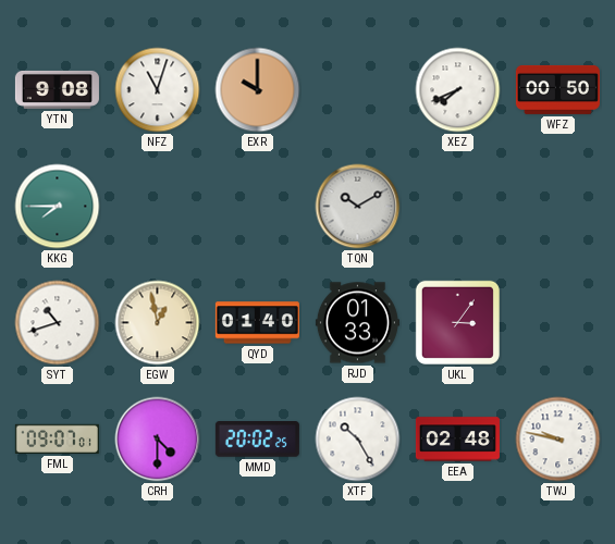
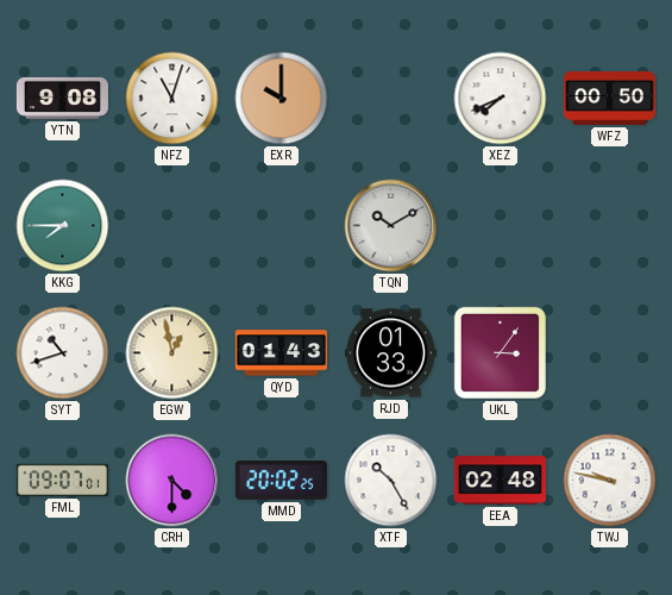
QYD: 01:40 -> 01:43
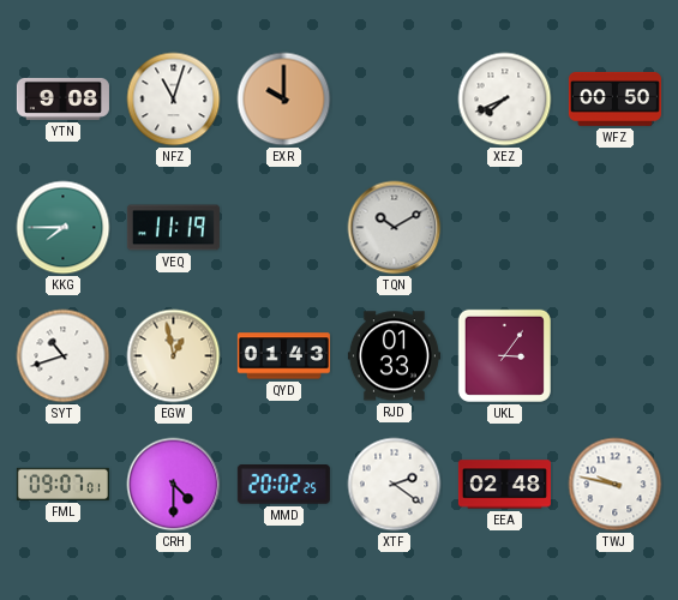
VEQ: none -> 11:19
XTF: 10:25 -> 2:21
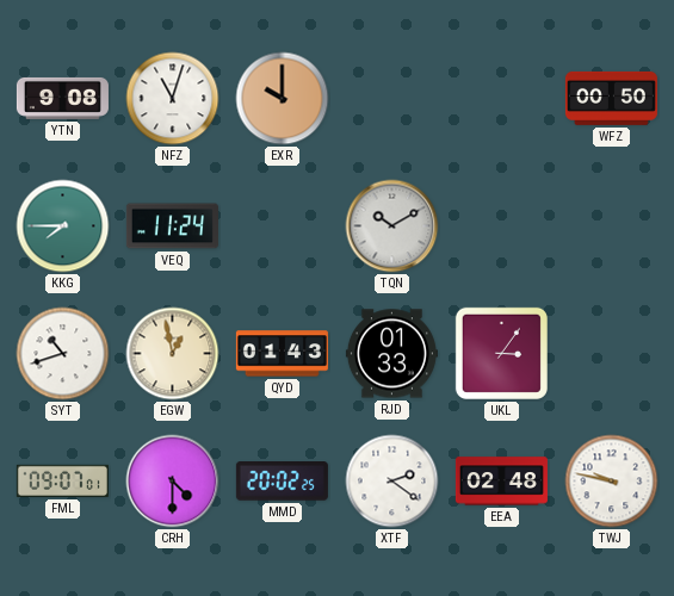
XEZ: 7:41 -> none
VEQ: 11:19 -> 11:24
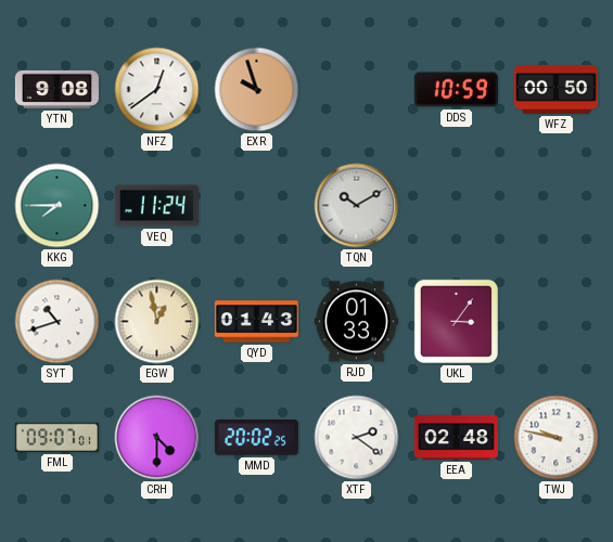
NFZ: 11:03 -> 12:39
EXR: 10:00 -> 9:57
DDS: none -> 10:59
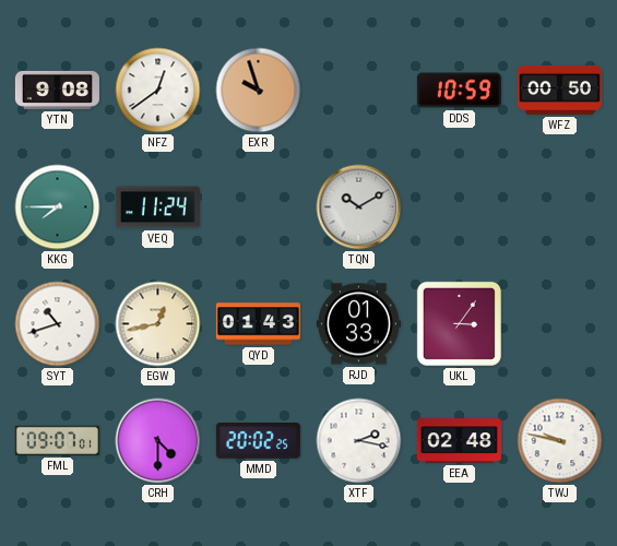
EGW: 12:58 -> 12:43
XTF: 2:21 -> 2:17
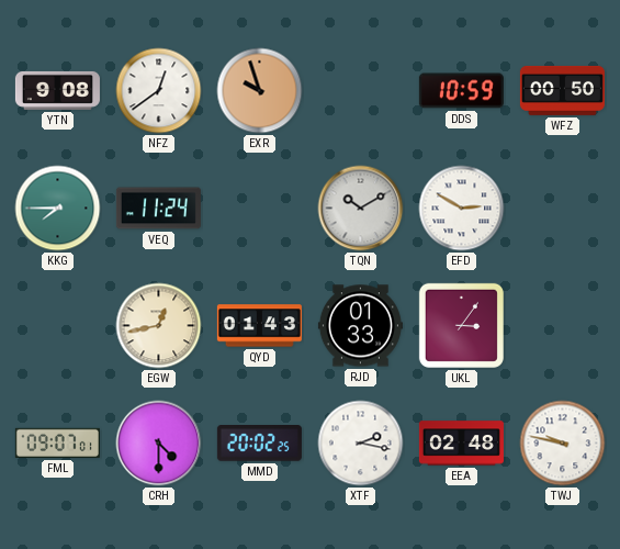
EFD: none -> 2:50
SYT: 10:42 -> none
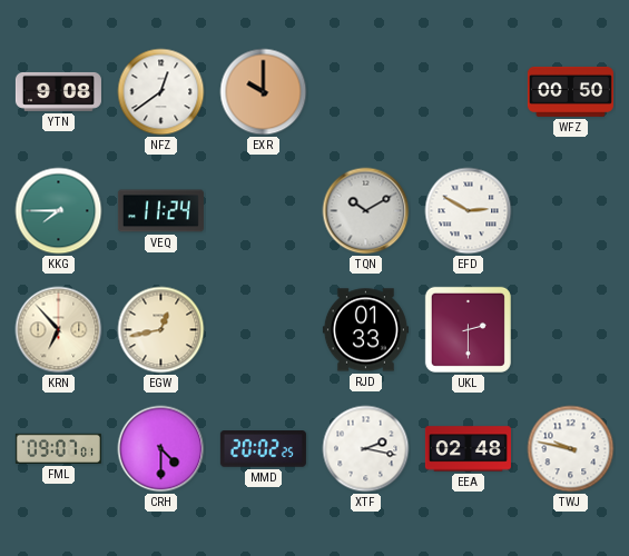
EXR: 9:57 -> 10:00
DDS: 10:59 -> none
KRN: none -> 6:53
QYD: 01:43 -> none
UKL: 3:06 -> 2:30
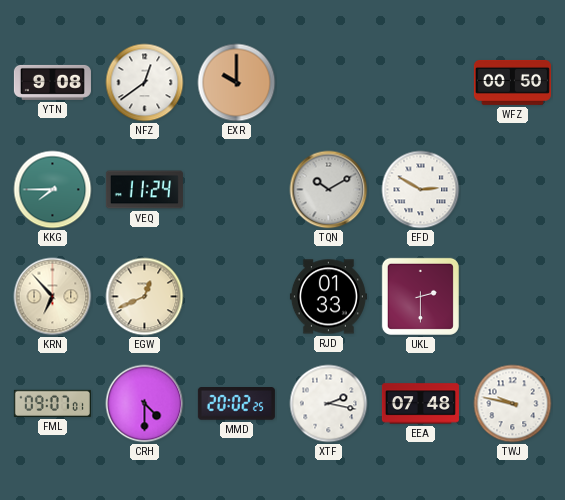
EGW: 12:43 -> 12:41
EEA: 02:48 -> 07:48
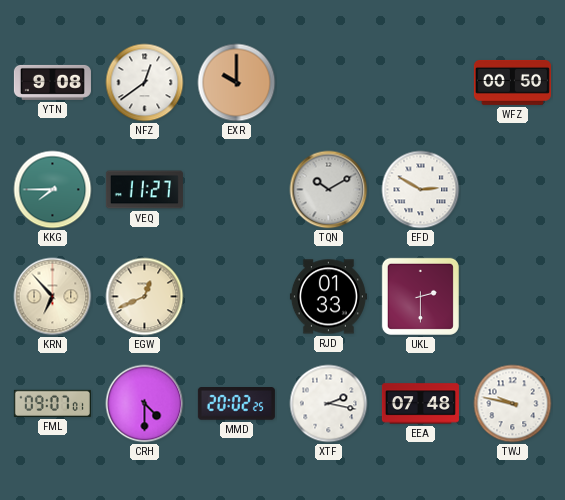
VEQ: 11:24 -> 11:27
